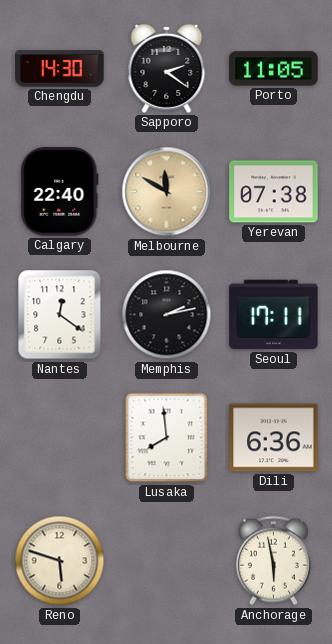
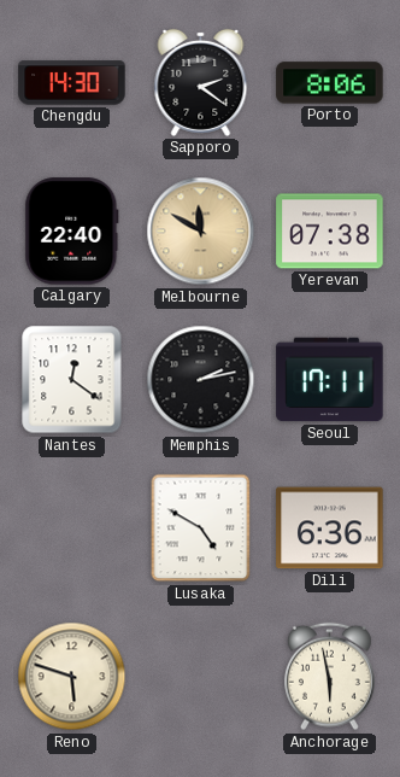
Porto: 11:05 -> 8:06
Lusaka: 7:59 -> 4:50
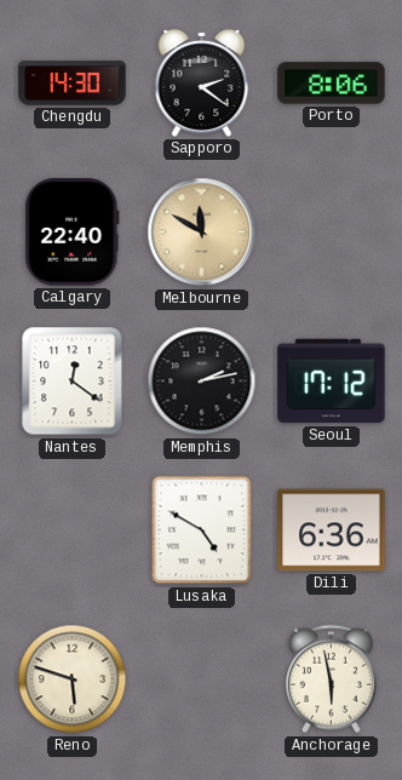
Yerevan: 07:38 -> none
Seoul: 17:11 -> 17:12
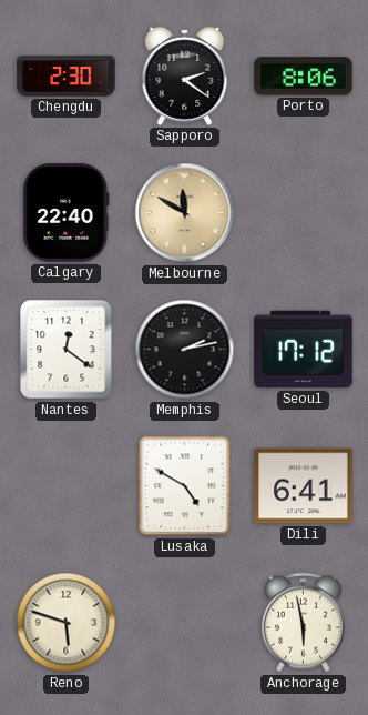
Chengdu: 14:30 -> 2:30
Dili: 6:36 -> 6:41
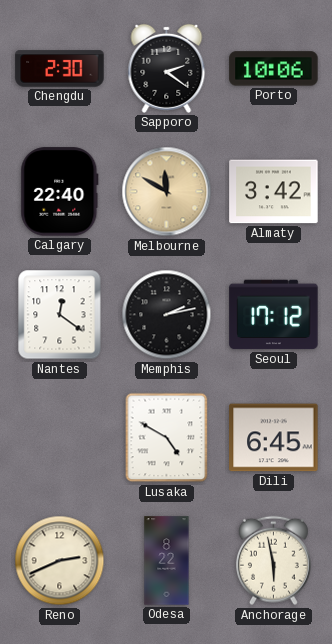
Porto: 8:06 -> 10:06
Almaty: none -> 3:42
Dili: 6:41 -> 6:45
Reno: 5:48 -> 2:41
Odesa: none -> 8:22
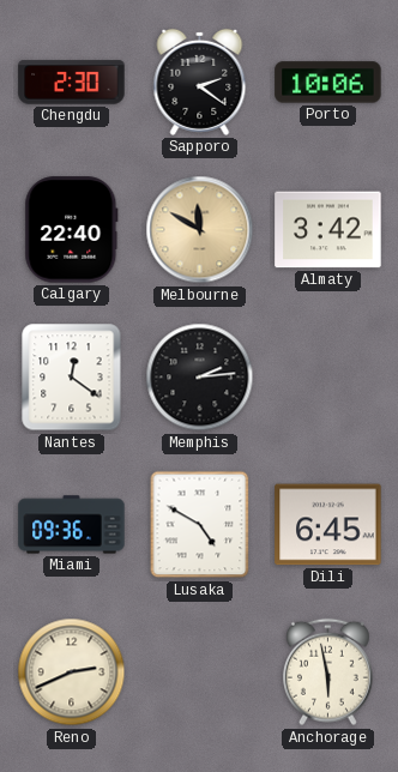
Memphis: 2:13 -> 2:14
Seoul: 17:12 -> none
Miami: none -> 09:36
Odesa: 8:22 -> none
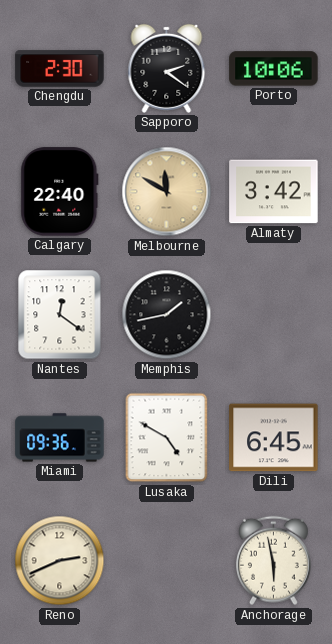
Memphis: 2:14 -> 1:43
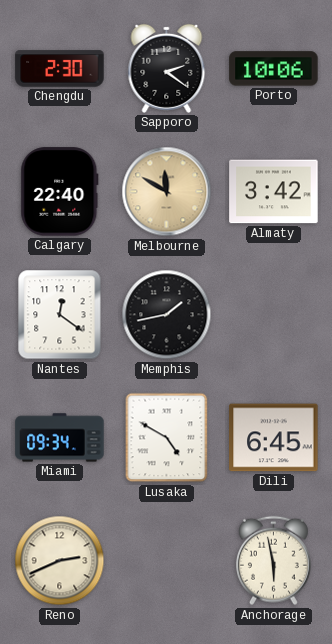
Miami: 09:36 -> 09:34
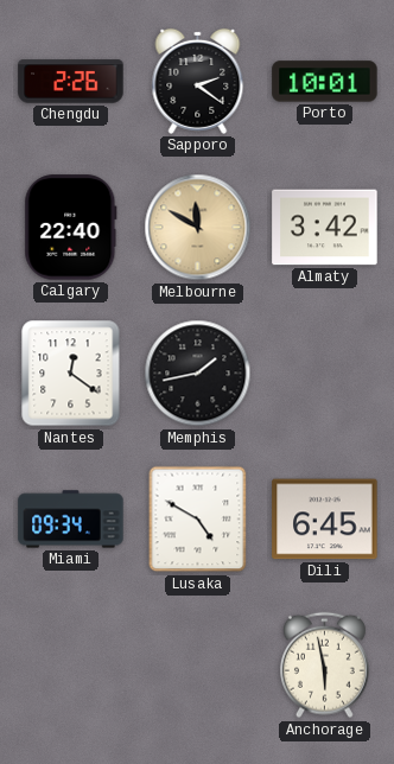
Chengdu: 2:30 -> 2:26
Porto: 10:06 -> 10:01
Reno: 2:41 -> none
